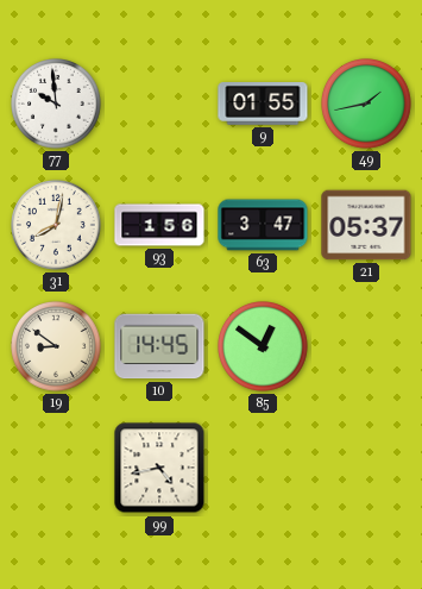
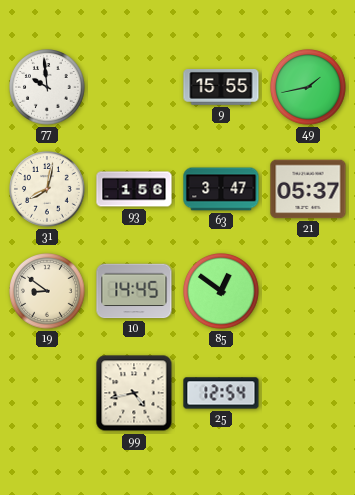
9: 01:55 -> 15:55
25: none -> 12:54
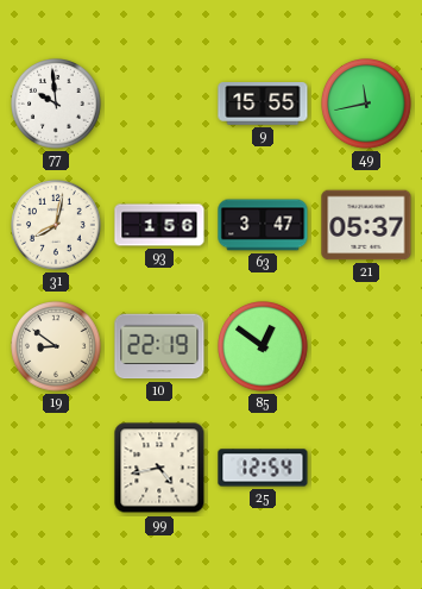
49: 1:43 -> 11:43
10: 14:45 -> 22:19
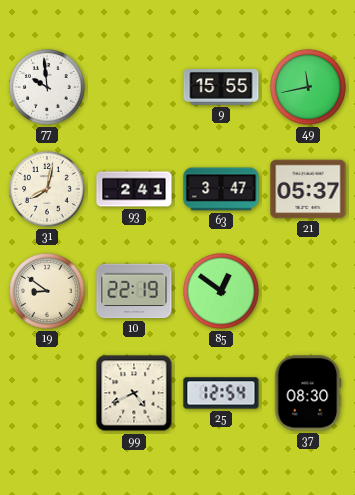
93: 1:56 -> 2:41
99: 4:43 -> 4:41
37: none -> 08:30
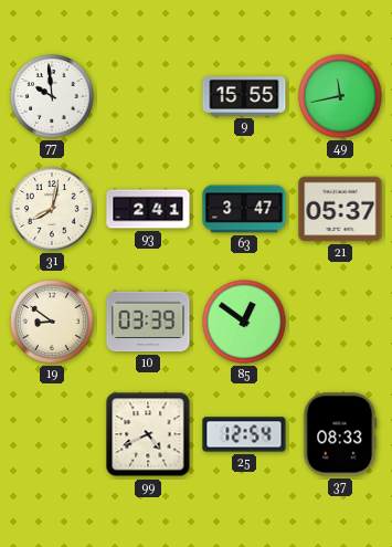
10: 22:19 -> 03:39
37: 08:30 -> 08:33
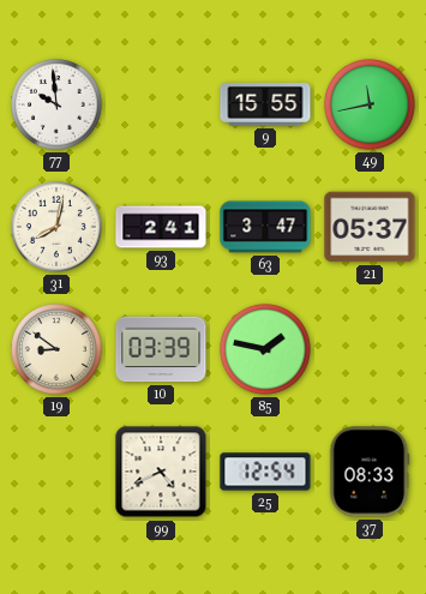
85: 12:51 -> 1:47
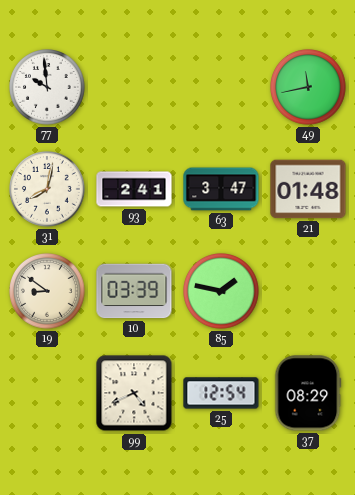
9: 15:55 -> none
21: 05:37 -> 01:48
37: 08:33 -> 08:29
